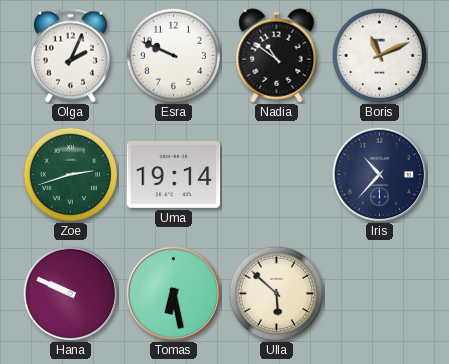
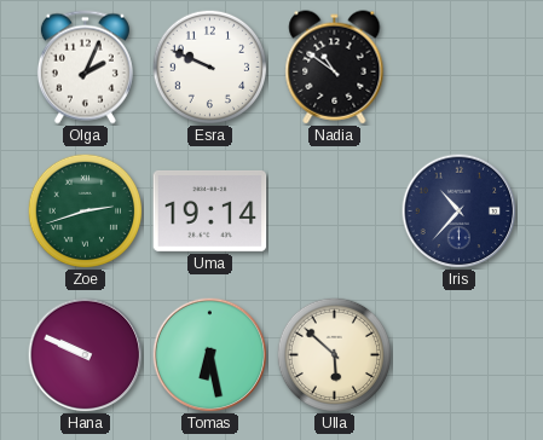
Boris: 11:11 -> none
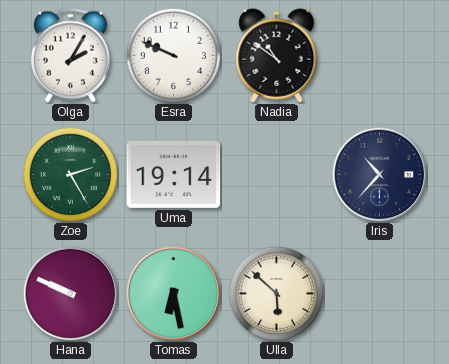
Olga: 2:04 -> 2:05
Zoe: 2:42 -> 2:25
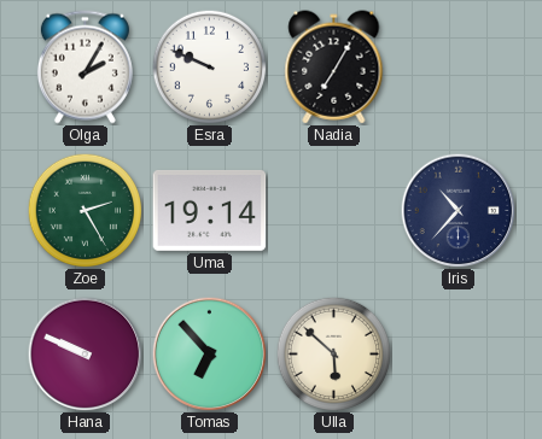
Nadia: 10:51 -> 7:05
Tomas: 6:28 -> 6:53
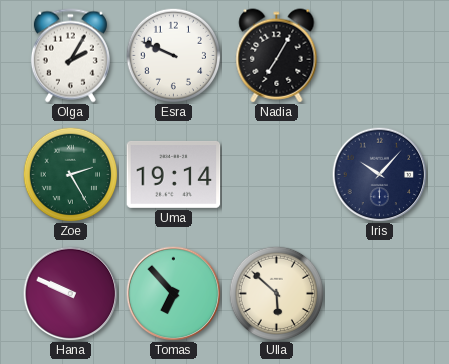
Iris: 10:37 -> 10:07
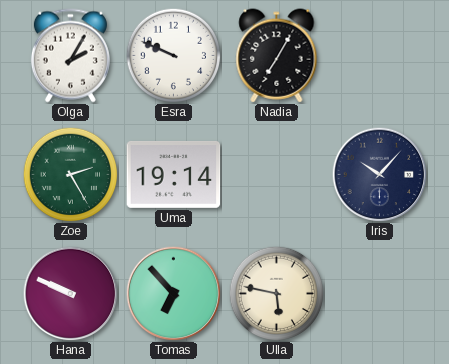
Ulla: 5:52 -> 5:47
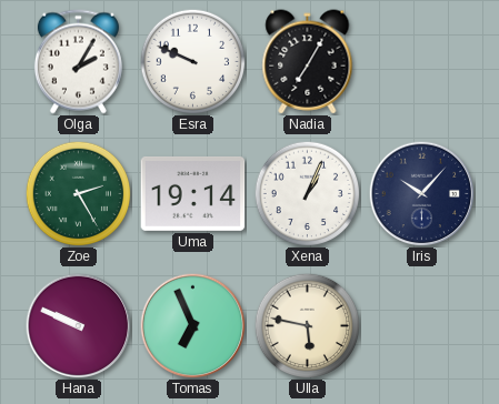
Xena: none -> 1:04
Tomas: 6:53 -> 6:56
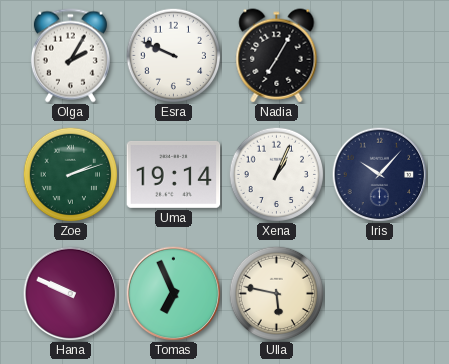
Zoe: 2:25 -> 2:12
